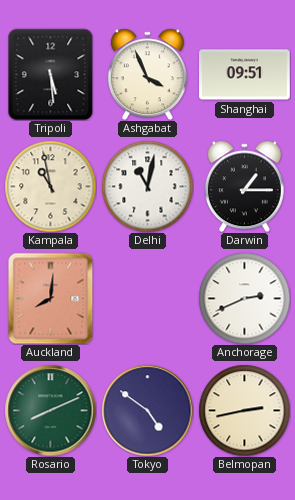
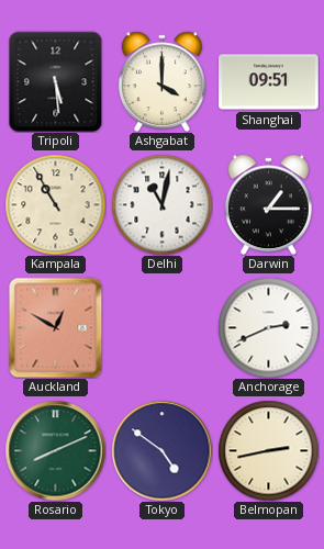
Ashgabat: 3:56 -> 4:00
Kampala: 10:58 -> 10:55
Auckland: 8:01 -> 12:50
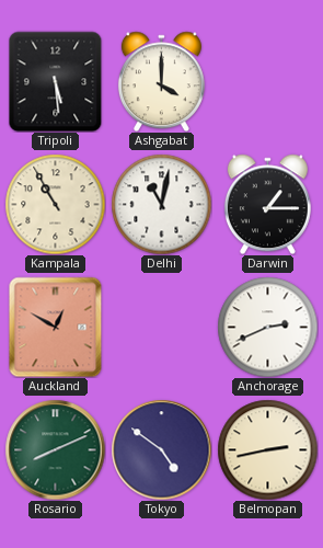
Shanghai: 09:51 -> none
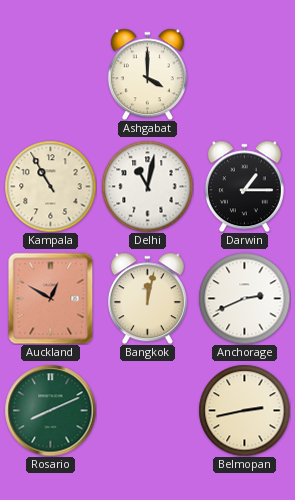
Tripoli: 5:29 -> none
Bangkok: none -> 12:02
Tokyo: 4:51 -> none
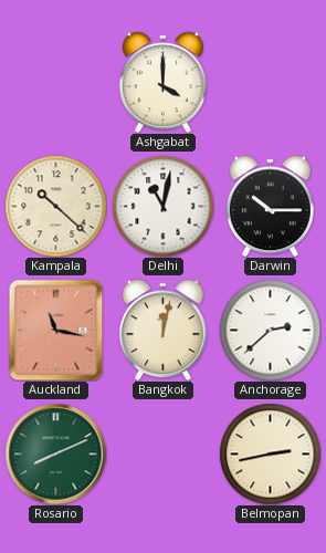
Kampala: 10:55 -> 10:22
Darwin: 1:15 -> 10:15
Auckland: 12:50 -> 11:17
Anchorage: 2:41 -> 2:38
